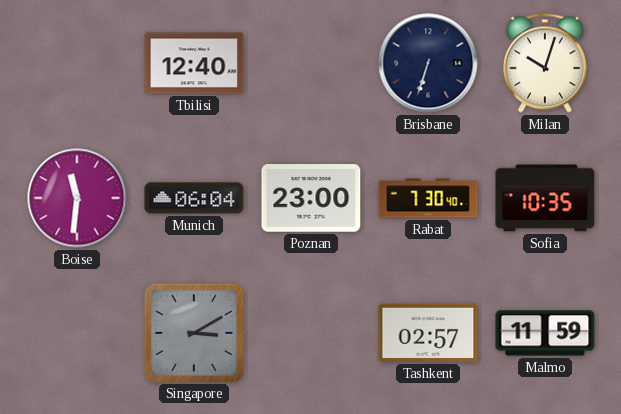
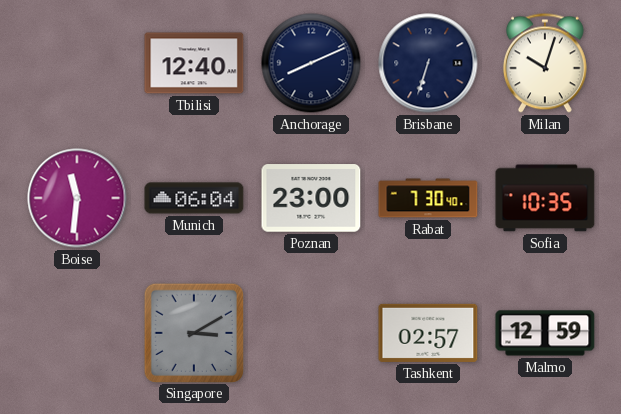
Anchorage: none -> 8:11
Malmo: 11:59 -> 12:59
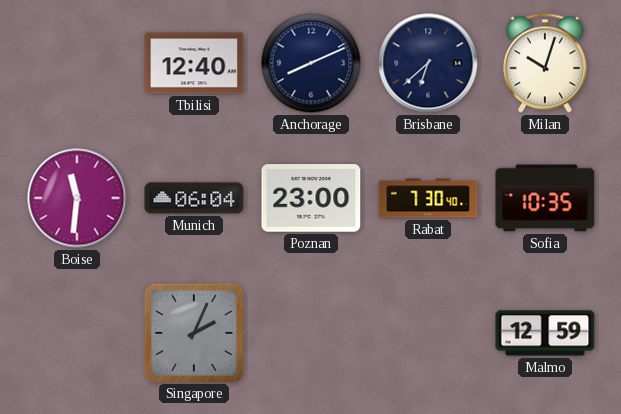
Brisbane: 6:33 -> 6:38
Singapore: 3:10 -> 2:04
Tashkent: 02:57 -> none
